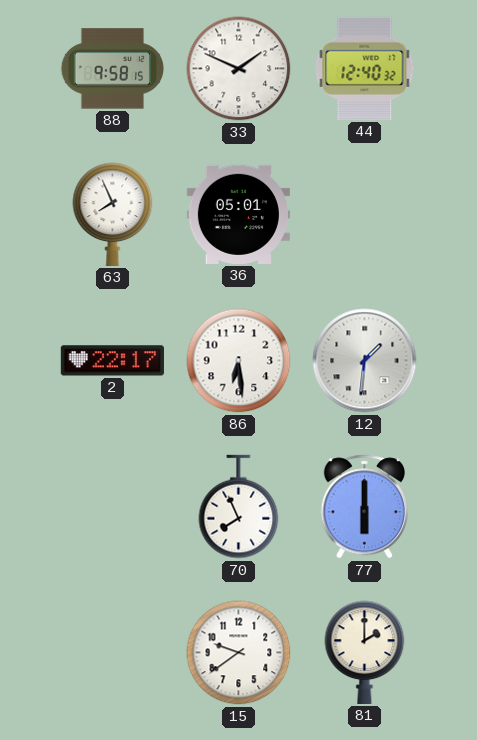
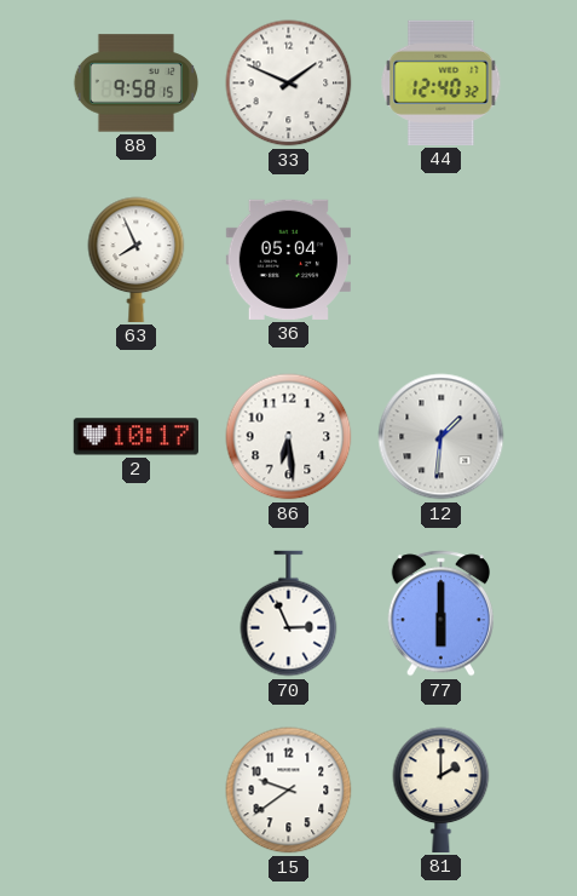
36: 05:01 -> 05:04
2: 22:17 -> 10:17
70: 7:56 -> 2:56
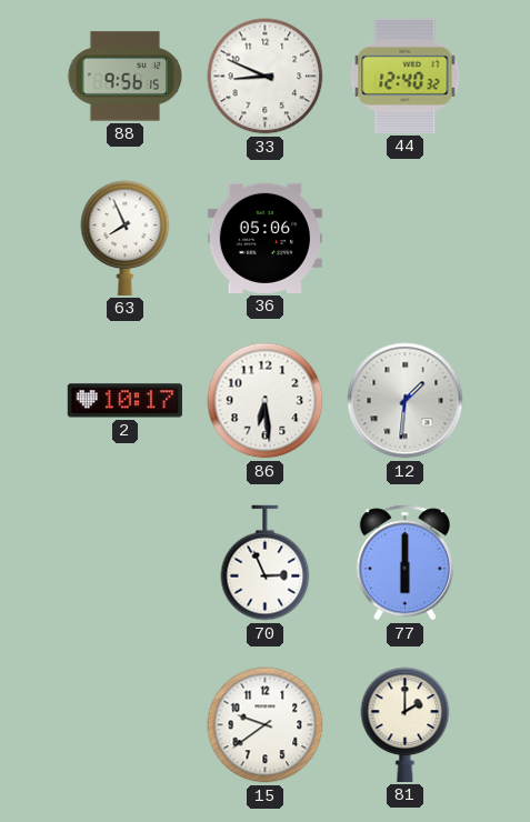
88: 9:58 -> 9:56
33: 1:49 -> 8:49
36: 05:04 -> 05:06
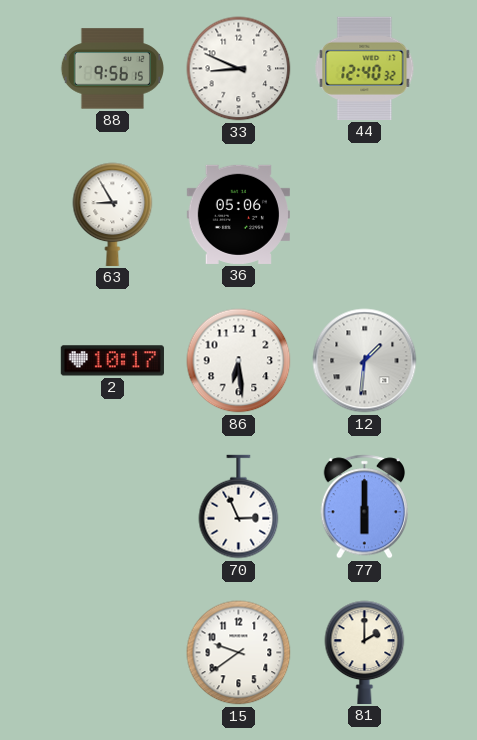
63: 7:56 -> 8:55
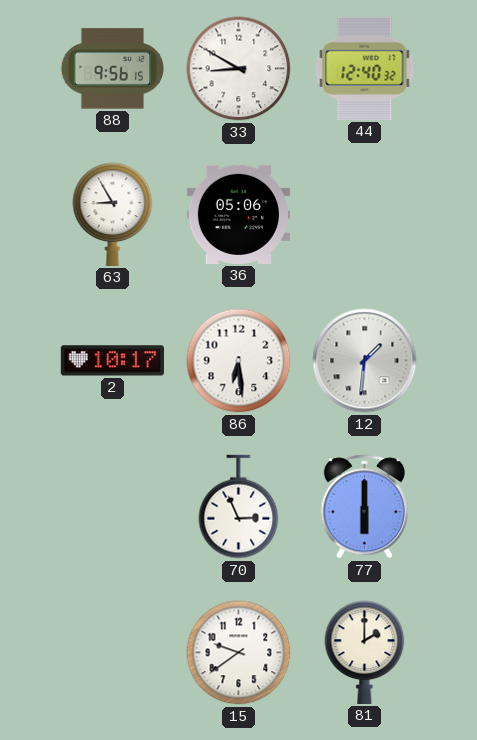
33: 8:49 -> 8:50
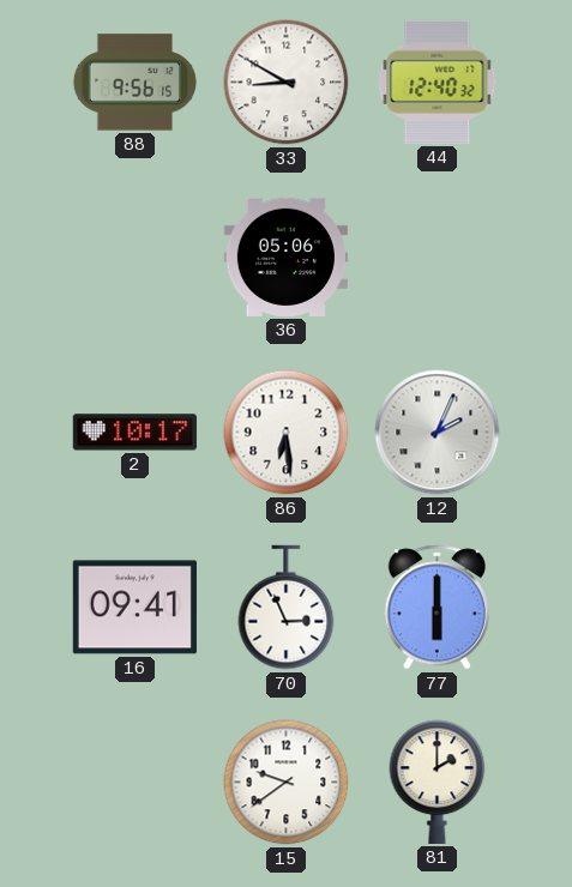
63: 8:55 -> none
12: 1:31 -> 2:04
16: none -> 09:41
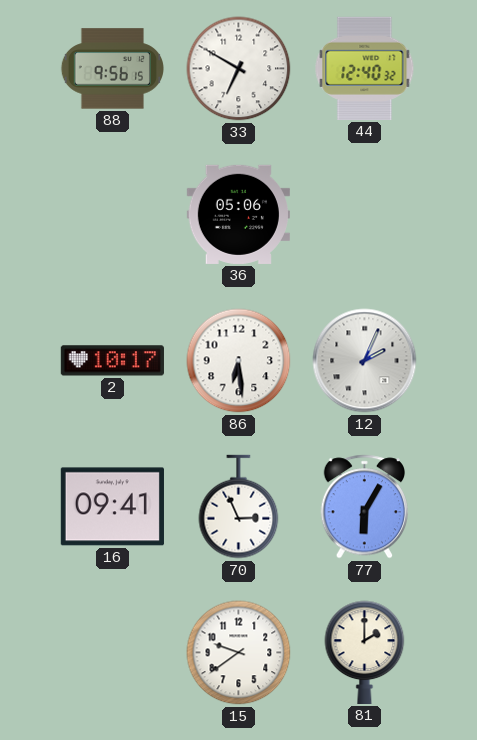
33: 8:50 -> 6:50
77: 6:00 -> 6:05
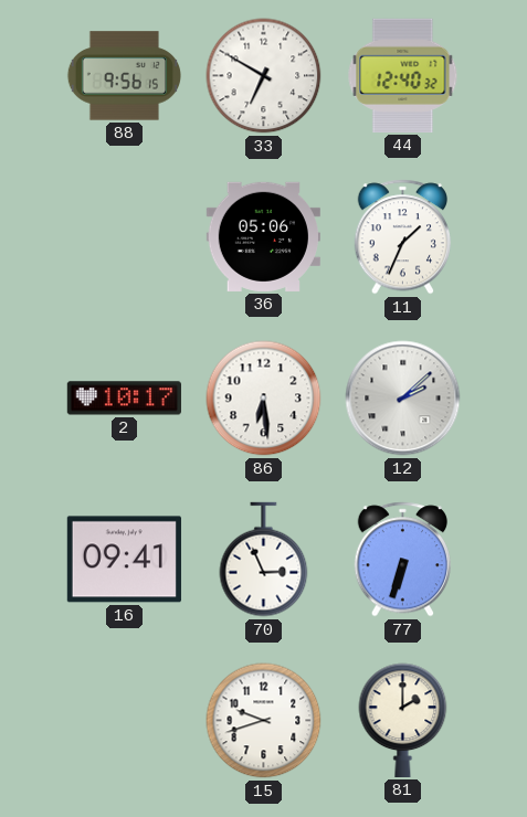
11: none -> 1:34
12: 2:04 -> 2:08
77: 6:05 -> 6:33
15: 9:39 -> 9:42
